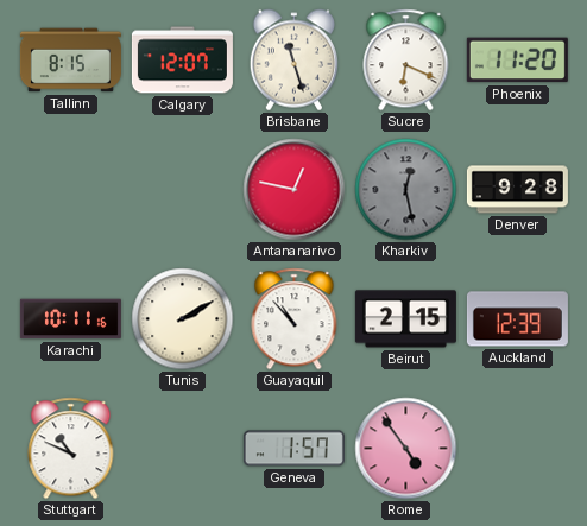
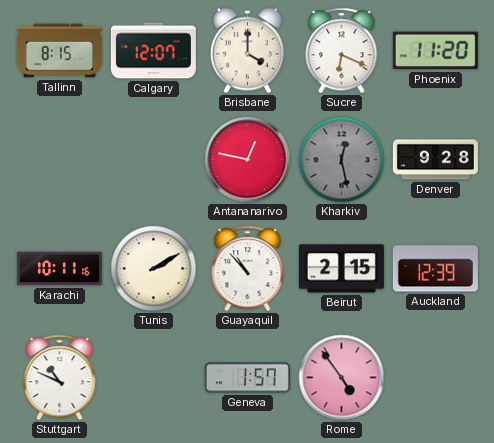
Brisbane: 11:27 -> 4:00
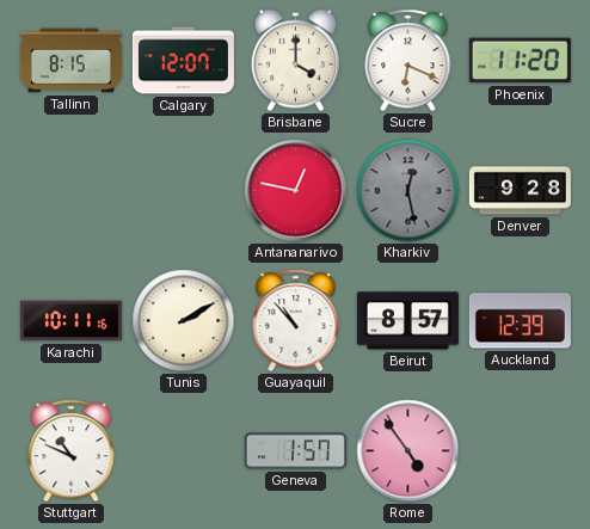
Beirut: 2:15 -> 8:57
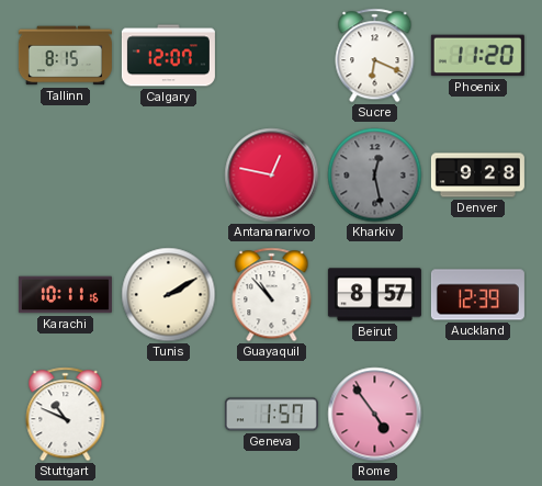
Brisbane: 4:00 -> none
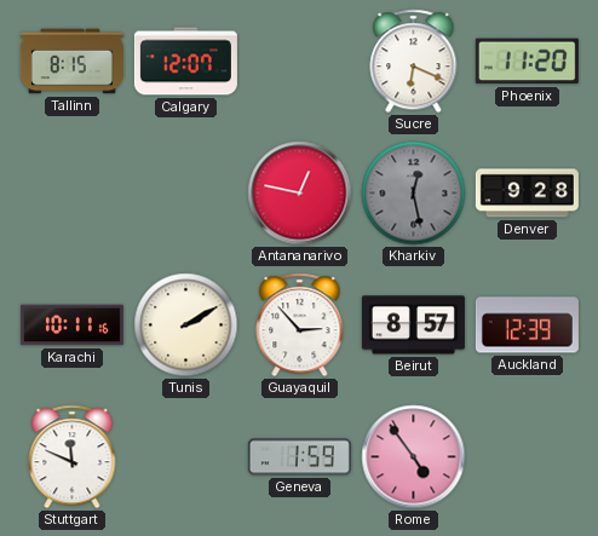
Guayaquil: 10:53 -> 2:53
Stuttgart: 10:49 -> 11:49
Geneva: 1:57 -> 1:59
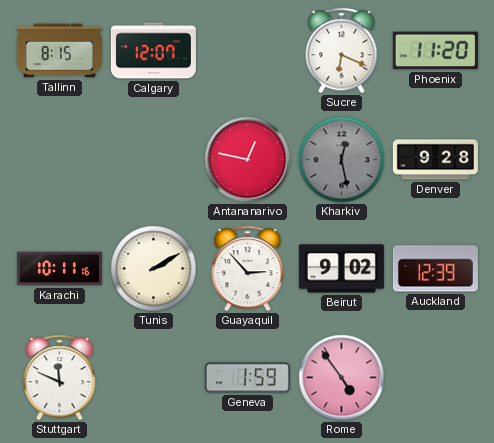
Beirut: 8:57 -> 9:02
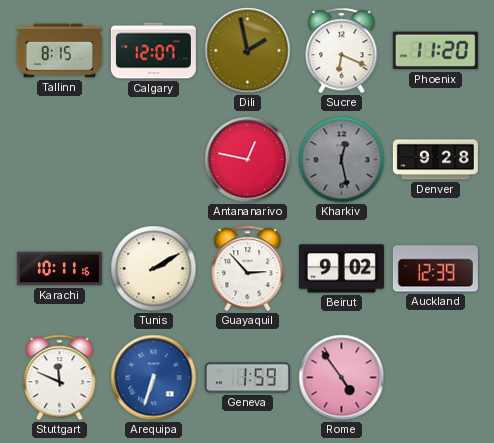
Dili: none -> 1:58
Arequipa: none -> 6:33
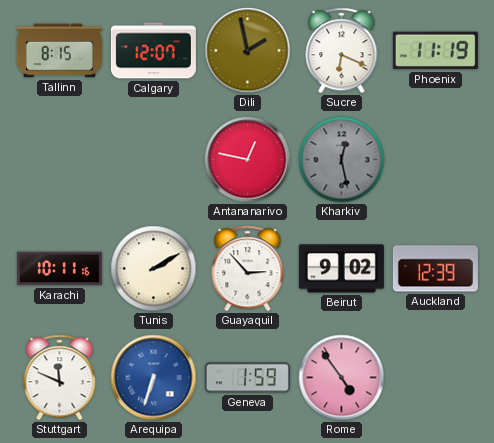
Phoenix: 11:20 -> 11:19
Denver: 9:28 -> none
